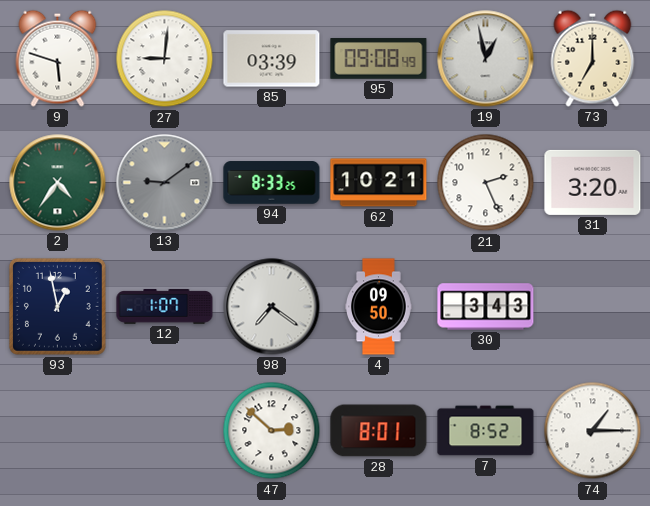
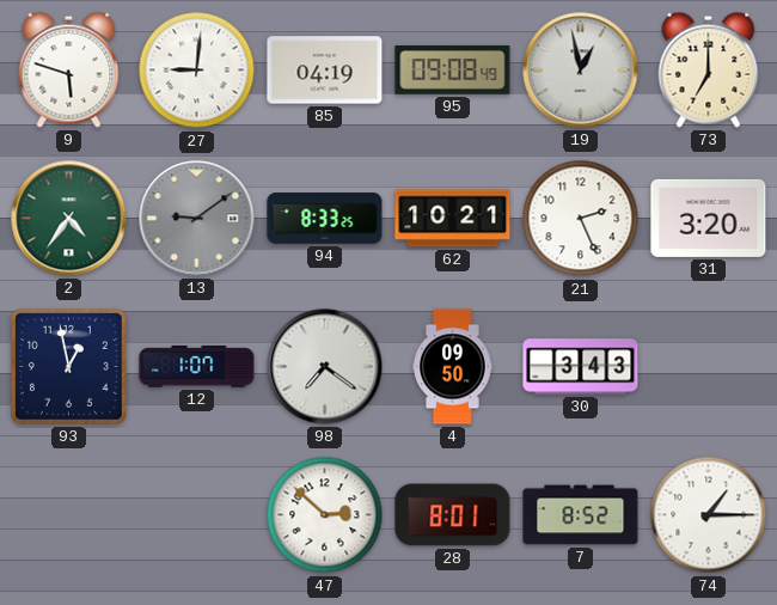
85: 03:39 -> 04:19
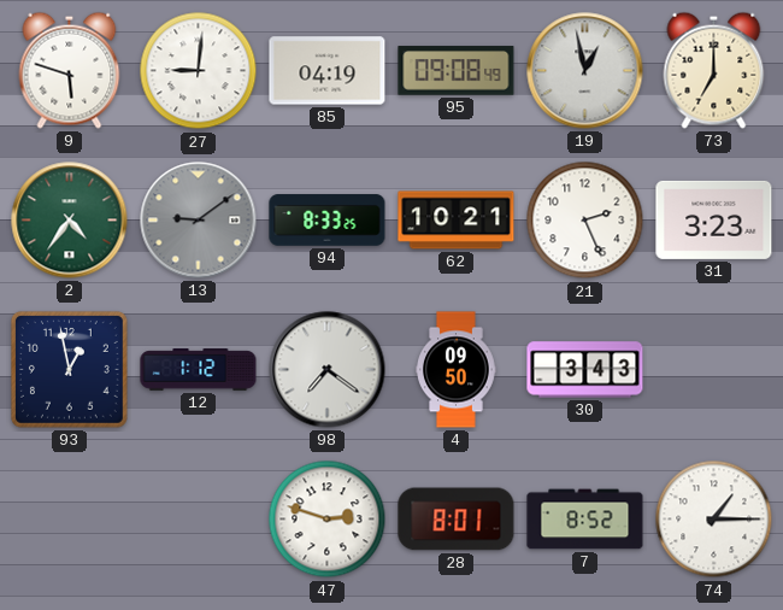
31: 3:20 -> 3:23
12: 1:07 -> 1:12
47: 2:52 -> 2:48
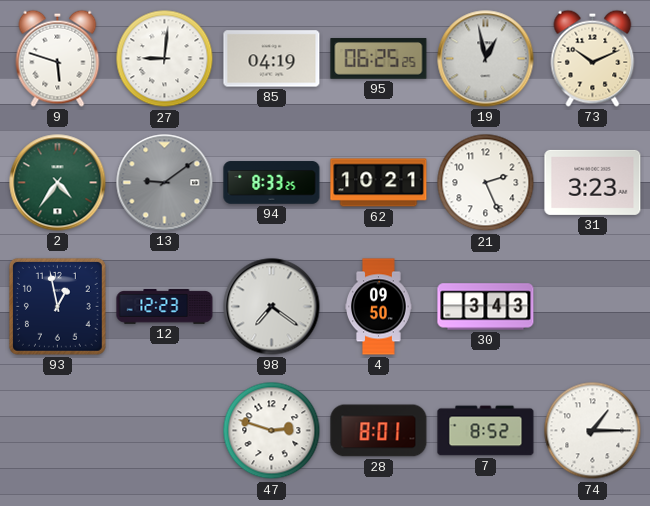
95: 09:08 -> 06:25
73: 7:00 -> 10:11
12: 1:12 -> 12:23
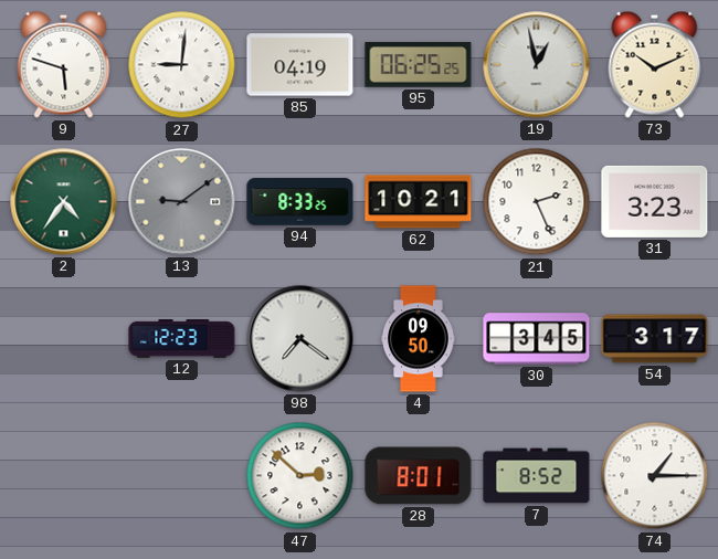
93: 12:58 -> none
30: 3:43 -> 3:45
54: none -> 3:17
47: 2:48 -> 2:52
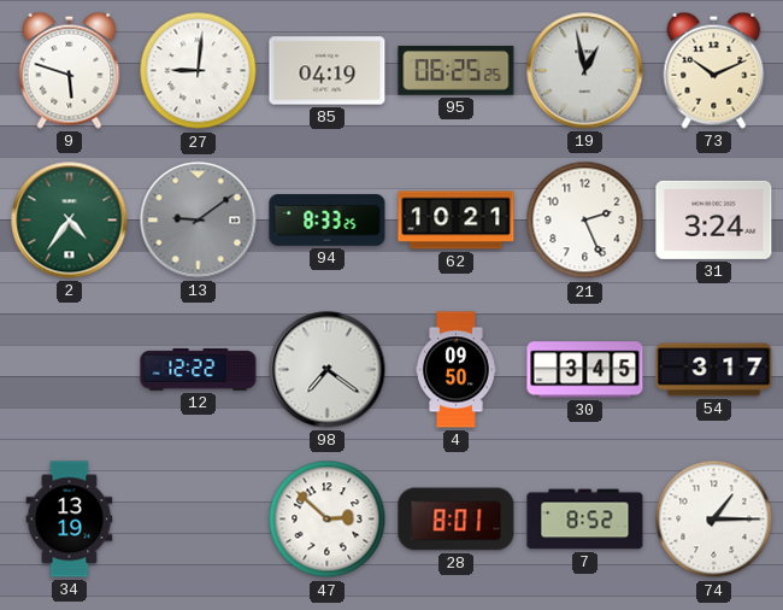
31: 3:23 -> 3:24
12: 12:23 -> 12:22
34: none -> 13:19
